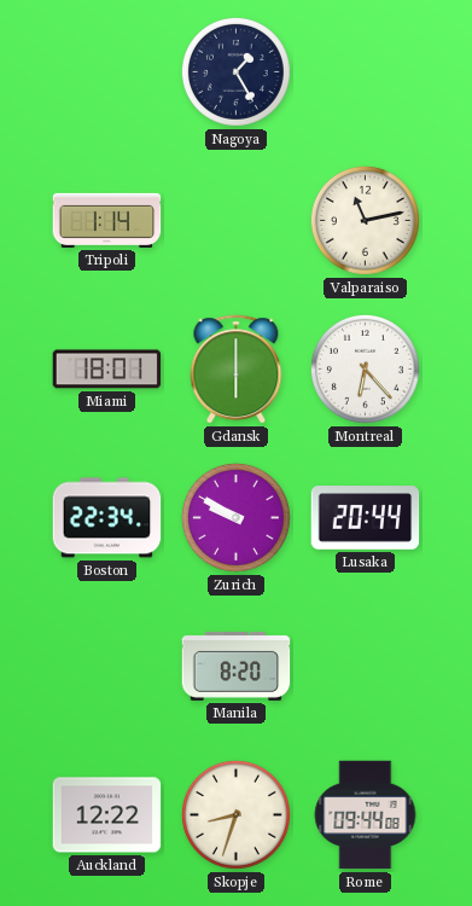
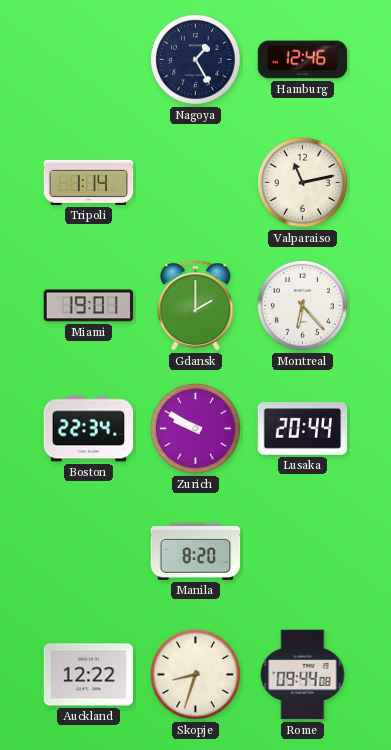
Hamburg: none -> 12:46
Miami: 18:01 -> 19:01
Gdansk: 6:00 -> 2:00
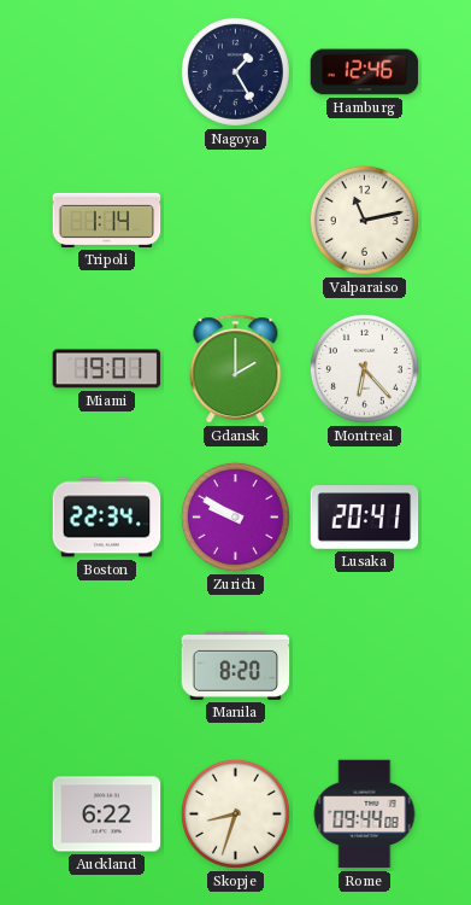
Lusaka: 20:44 -> 20:41
Auckland: 12:22 -> 6:22
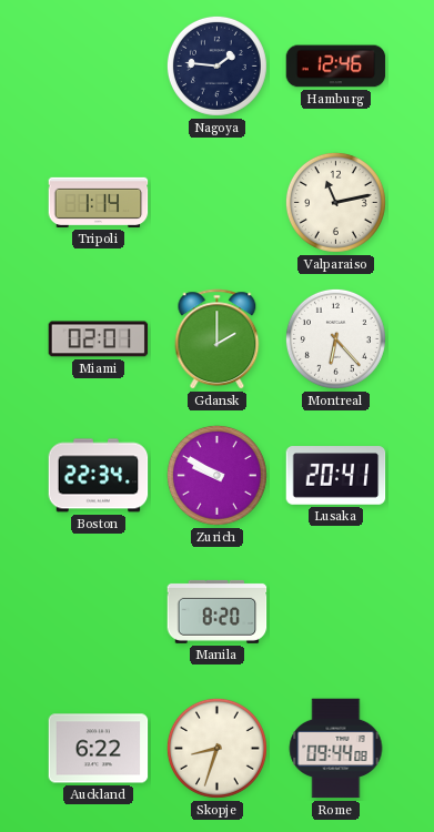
Nagoya: 1:25 -> 1:46
Miami: 19:01 -> 02:01
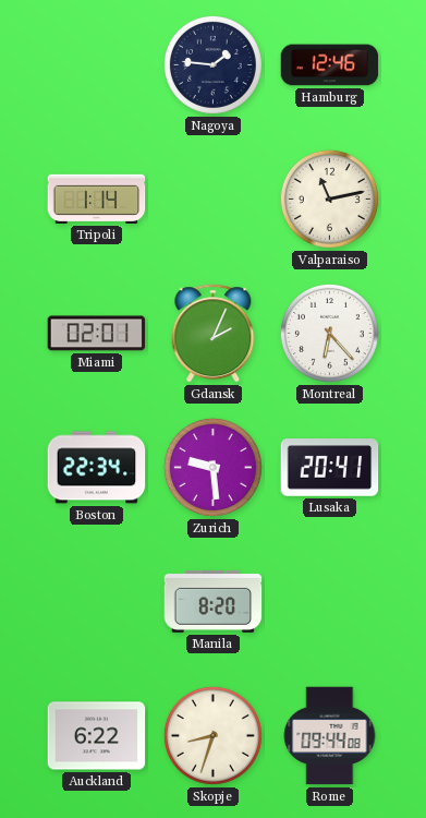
Gdansk: 2:00 -> 2:04
Zurich: 9:50 -> 9:29
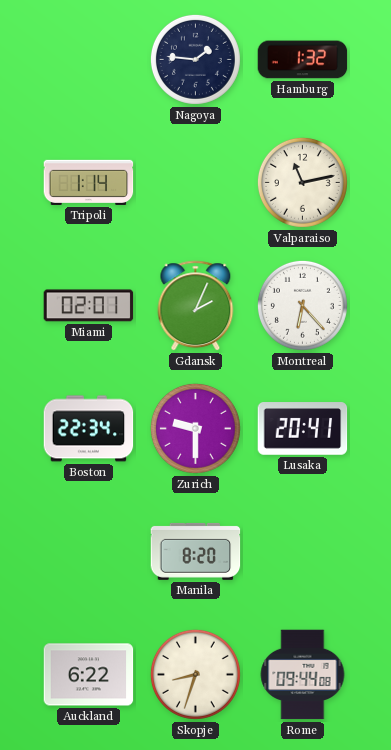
Hamburg: 12:46 -> 1:32
Zurich: 9:29 -> 9:30
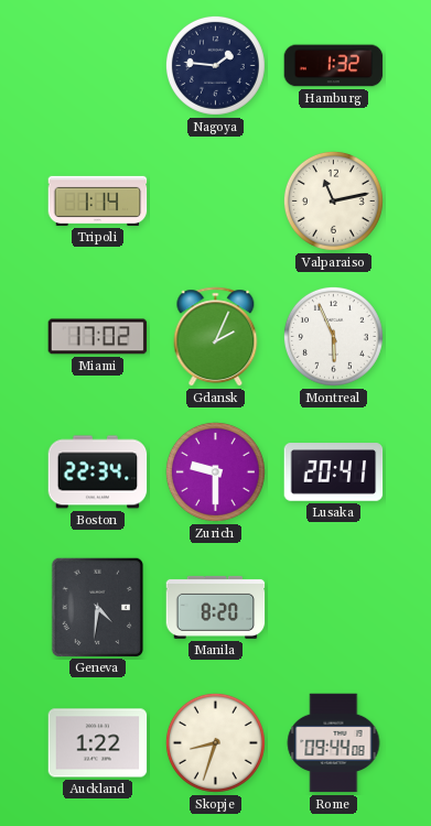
Miami: 02:01 -> 17:02
Montreal: 6:23 -> 5:56
Geneva: none -> 4:31
Auckland: 6:22 -> 1:22
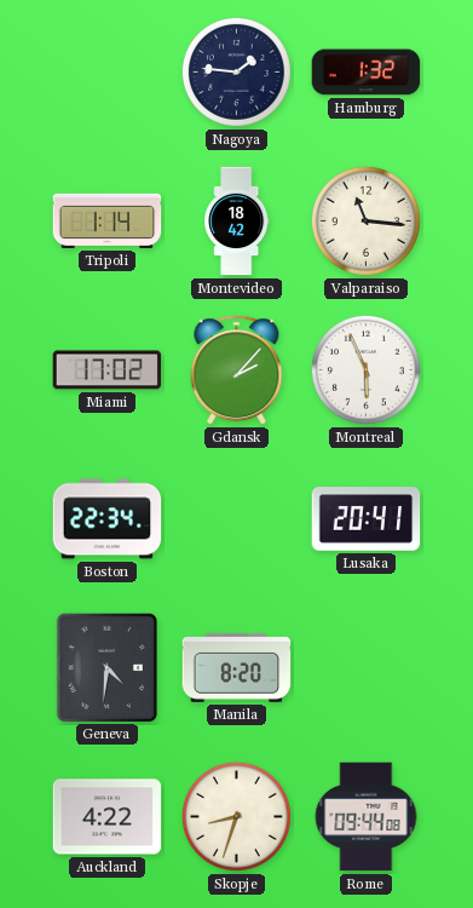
Montevideo: none -> 18:42
Valparaiso: 11:13 -> 11:16
Gdansk: 2:04 -> 2:07
Zurich: 9:30 -> none
Auckland: 1:22 -> 4:22
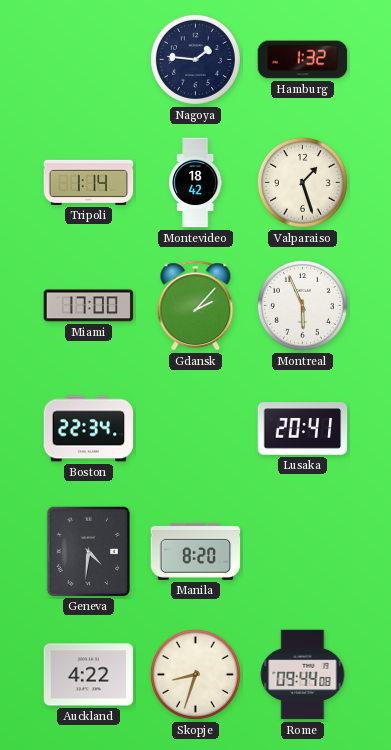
Valparaiso: 11:16 -> 1:27
Miami: 17:02 -> 17:00
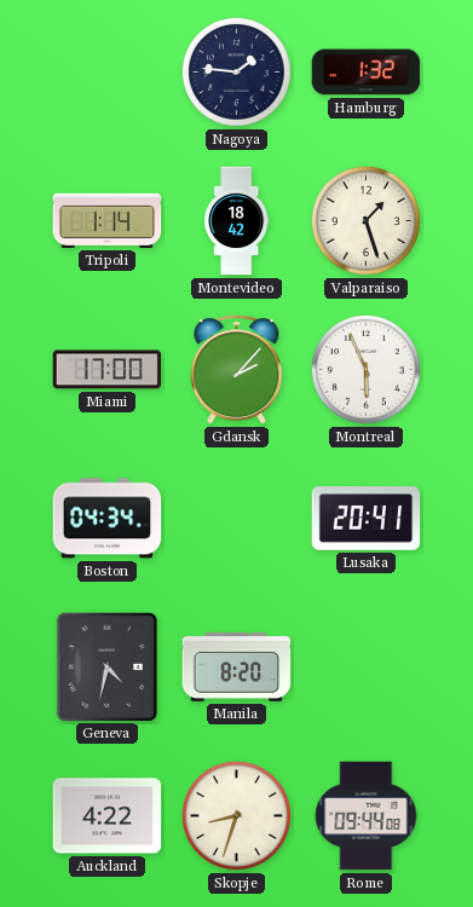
Boston: 22:34 -> 04:34
Geneva: 4:31 -> 4:32
